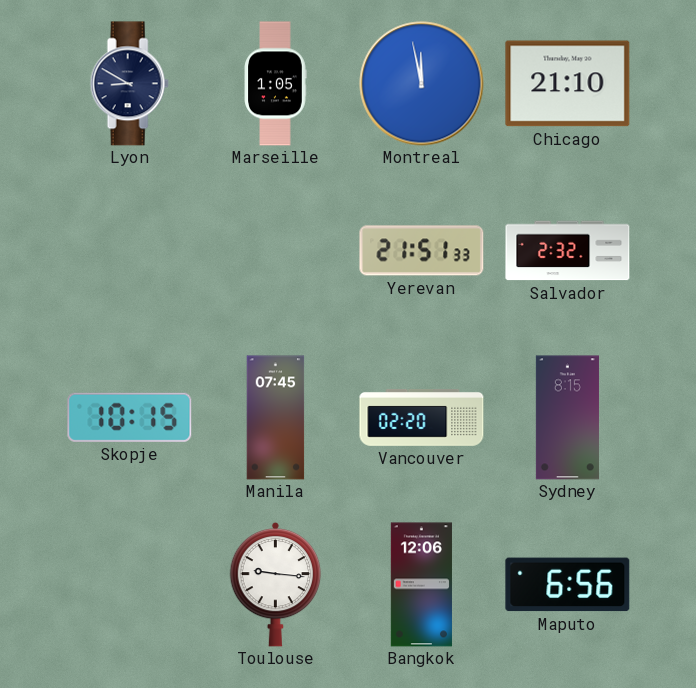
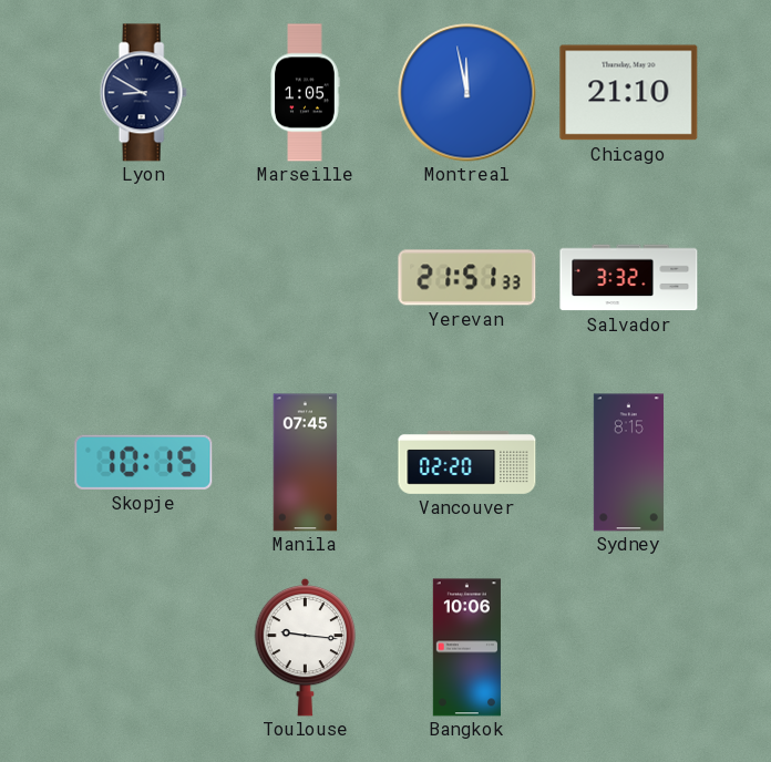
Salvador: 2:32 -> 3:32
Bangkok: 12:06 -> 10:06
Maputo: 6:56 -> none
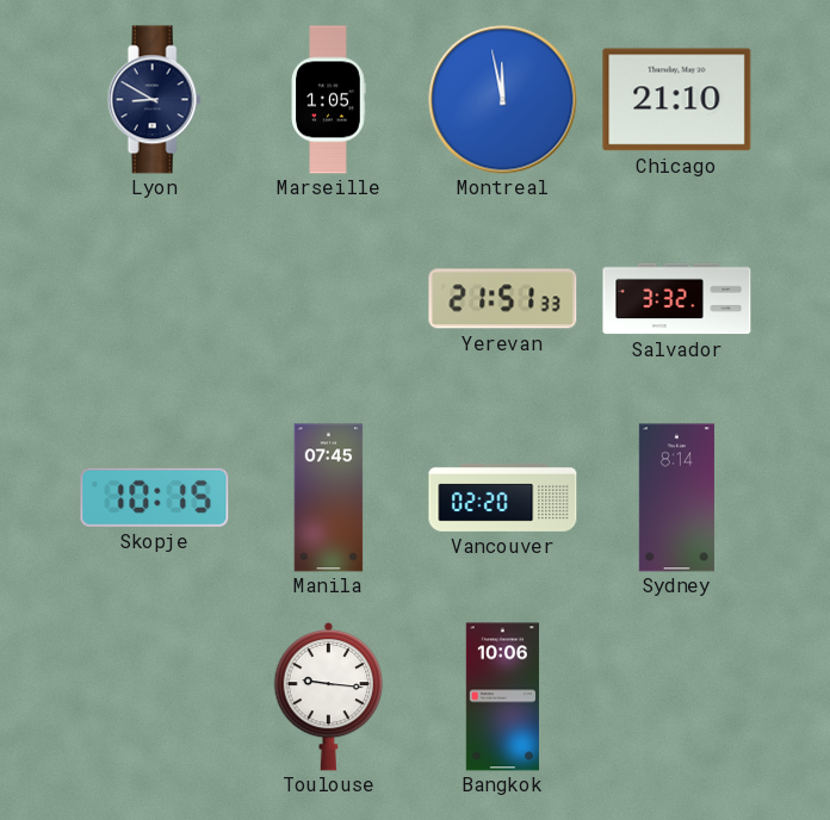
Sydney: 8:15 -> 8:14
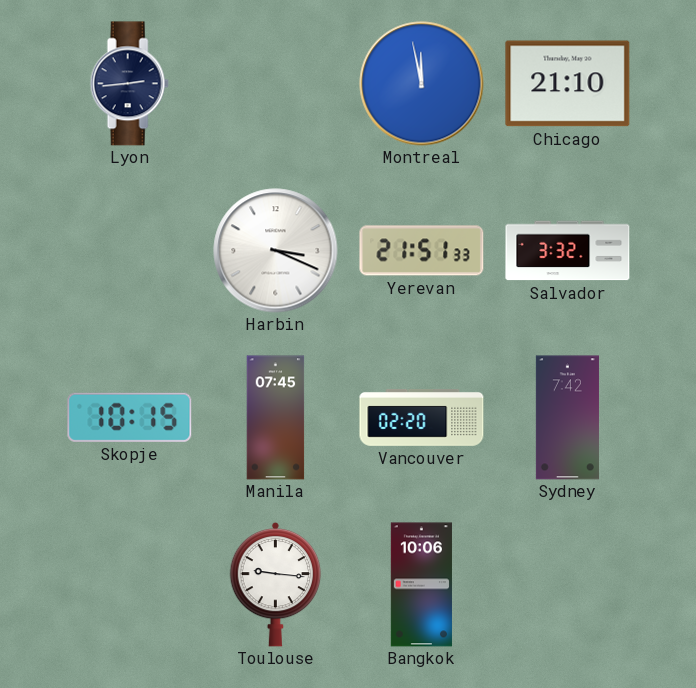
Lyon: 8:50 -> 2:44
Marseille: 1:05 -> none
Harbin: none -> 3:19
Sydney: 8:14 -> 7:42
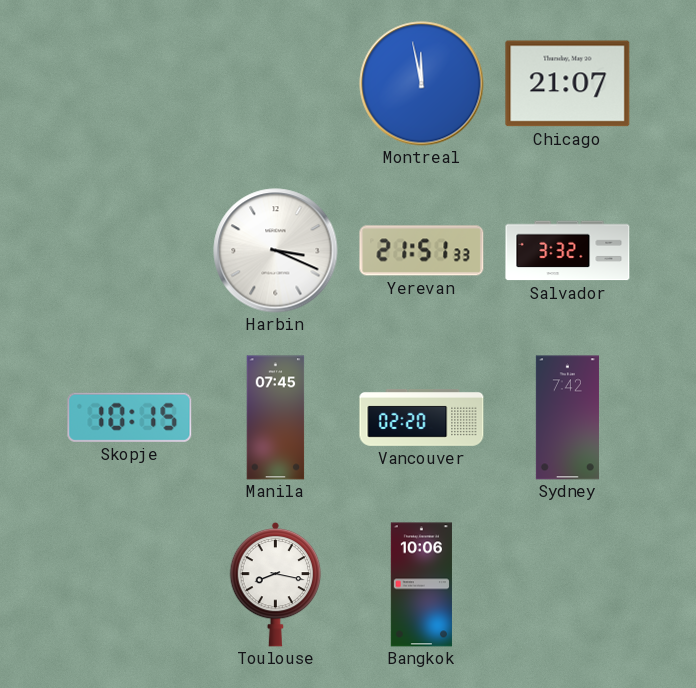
Lyon: 2:44 -> none
Chicago: 21:10 -> 21:07
Toulouse: 9:16 -> 8:17
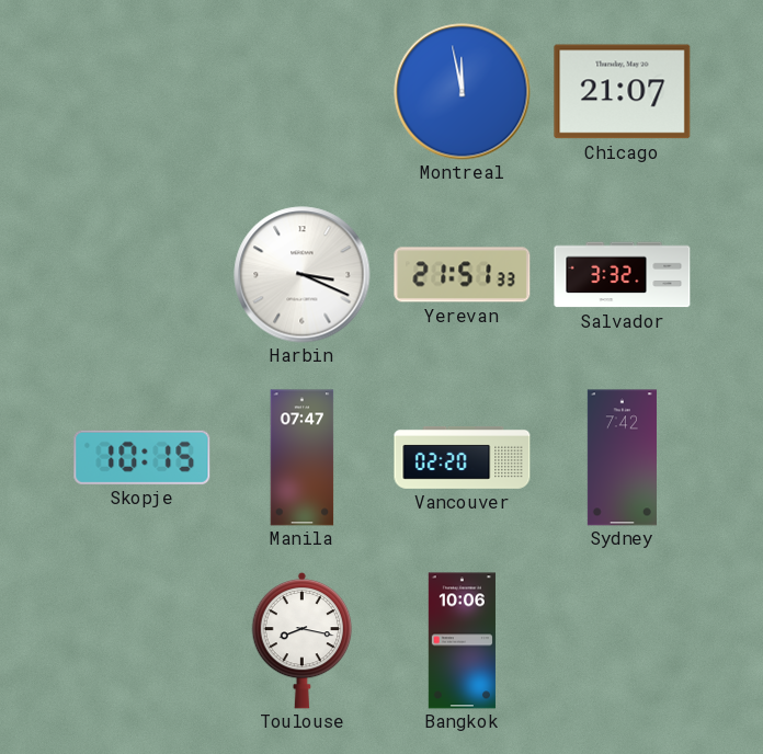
Manila: 07:45 -> 07:47
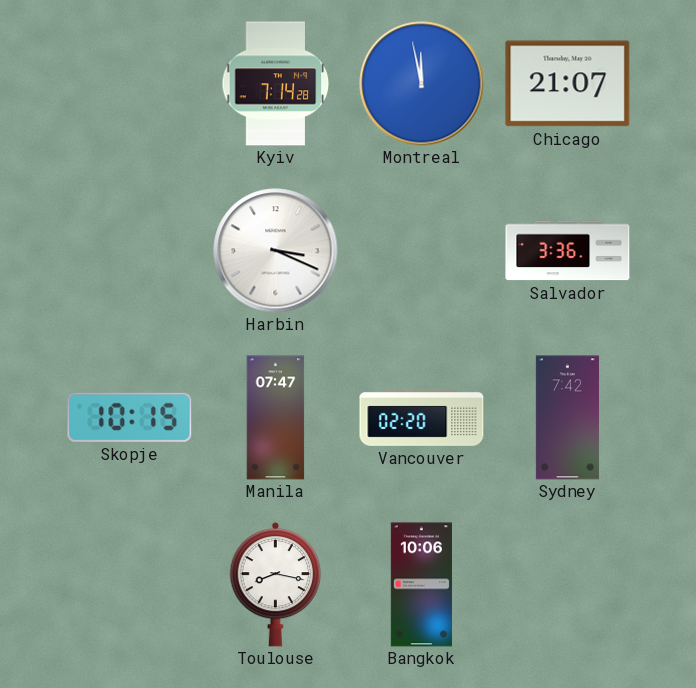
Kyiv: none -> 7:14
Yerevan: 21:51 -> none
Salvador: 3:32 -> 3:36
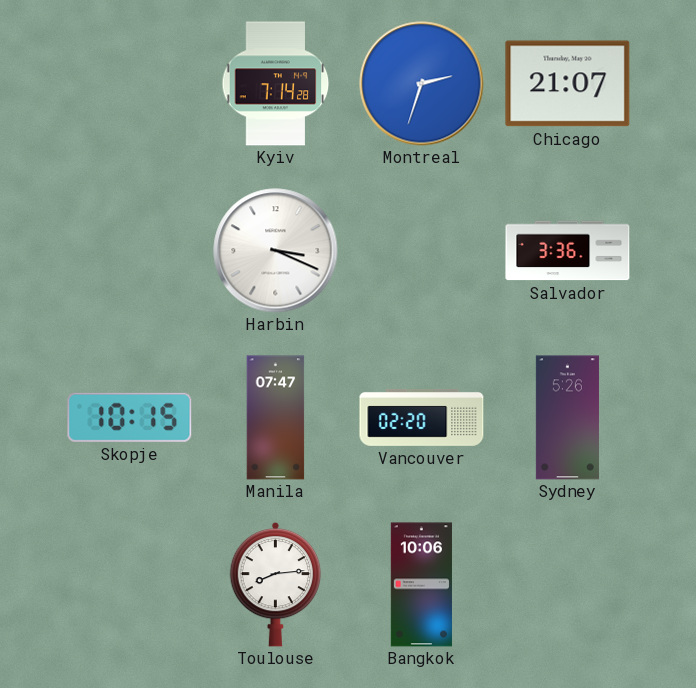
Montreal: 11:58 -> 2:33
Sydney: 7:42 -> 5:26
Toulouse: 8:17 -> 8:14
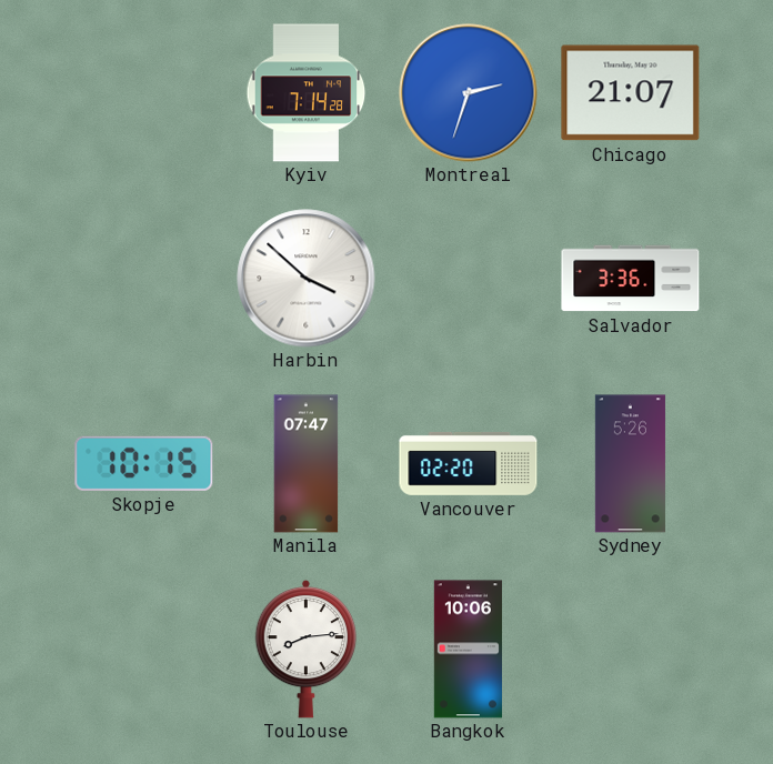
Harbin: 3:19 -> 3:52
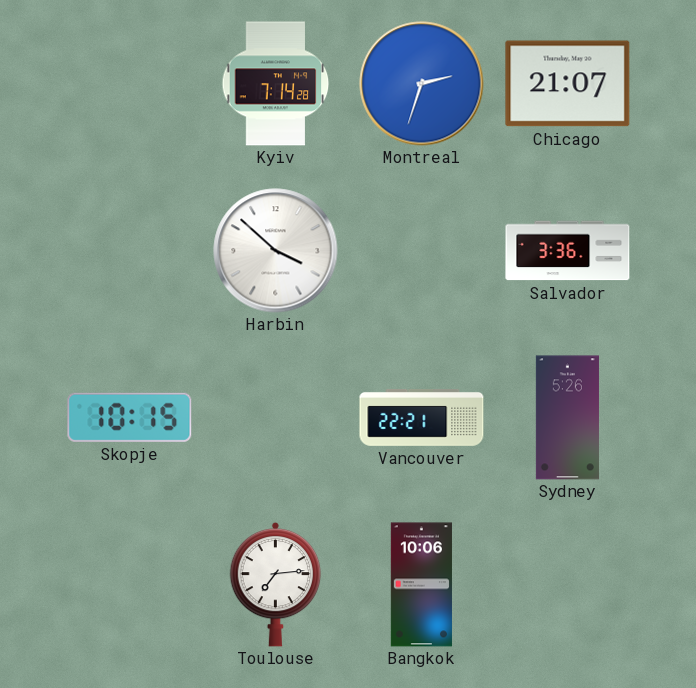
Manila: 07:47 -> none
Vancouver: 02:20 -> 22:21
Toulouse: 8:14 -> 7:14
